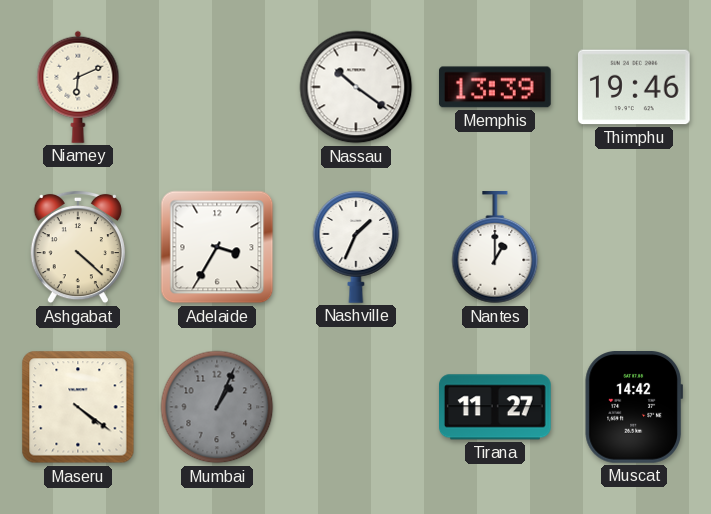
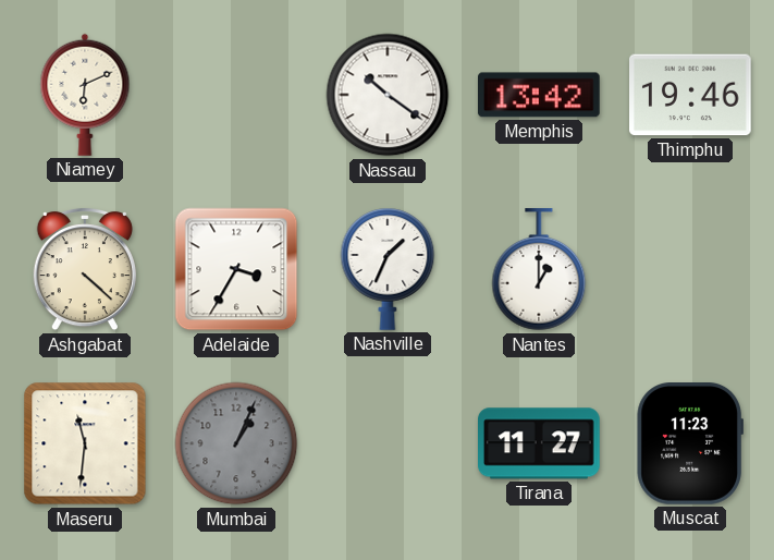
Memphis: 13:39 -> 13:42
Maseru: 4:21 -> 11:31
Muscat: 14:42 -> 11:23
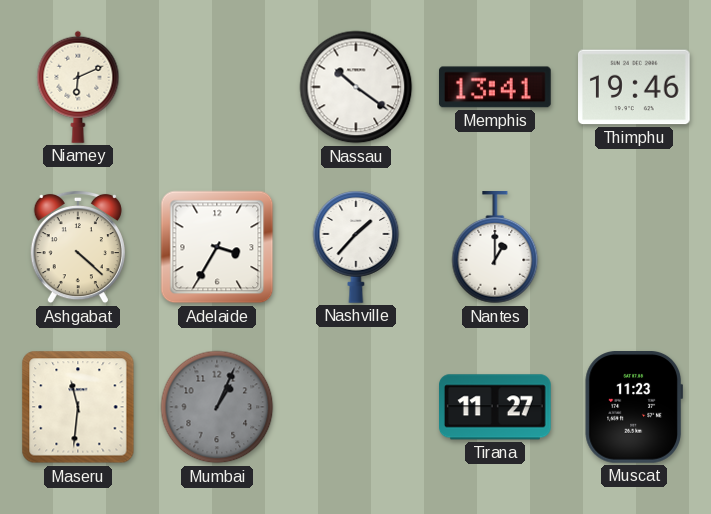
Memphis: 13:42 -> 13:41
Nashville: 1:34 -> 1:37
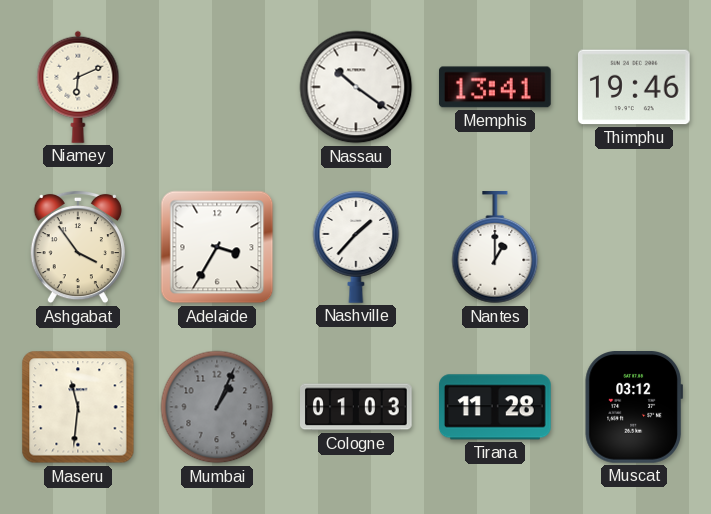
Ashgabat: 4:22 -> 3:54
Cologne: none -> 01:03
Tirana: 11:27 -> 11:28
Muscat: 11:23 -> 03:12
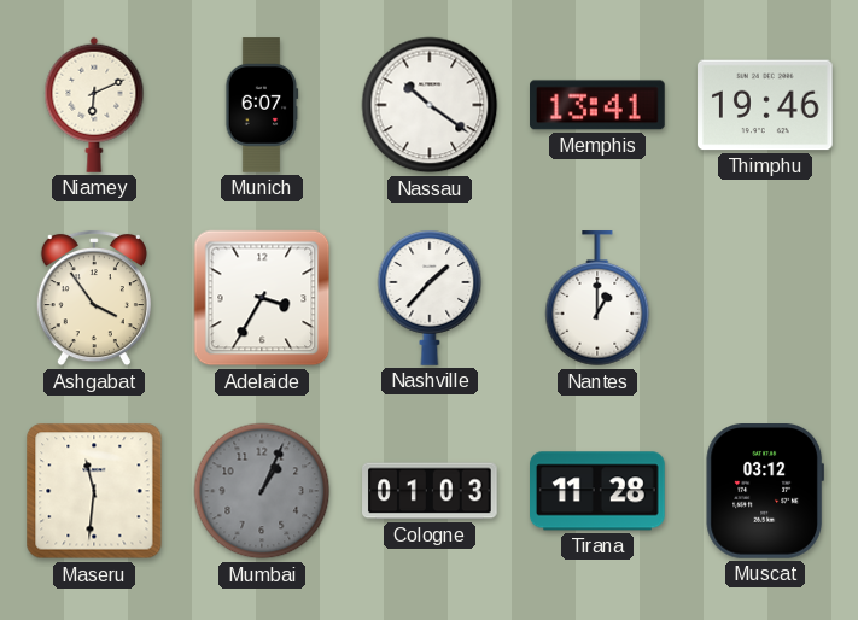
Munich: none -> 6:07
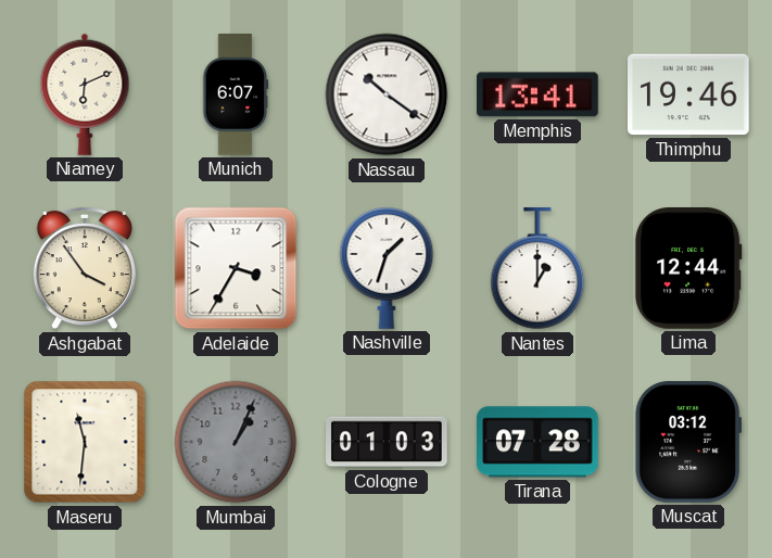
Nashville: 1:37 -> 1:33
Lima: none -> 12:44
Tirana: 11:28 -> 07:28
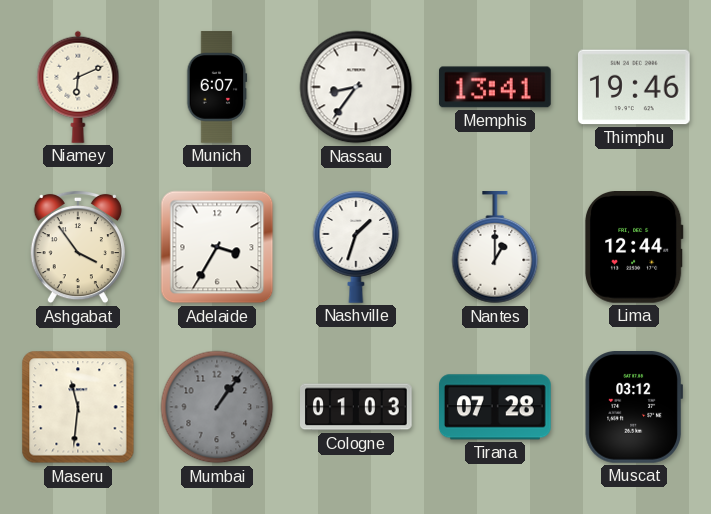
Nassau: 10:21 -> 8:36
Mumbai: 1:04 -> 1:06
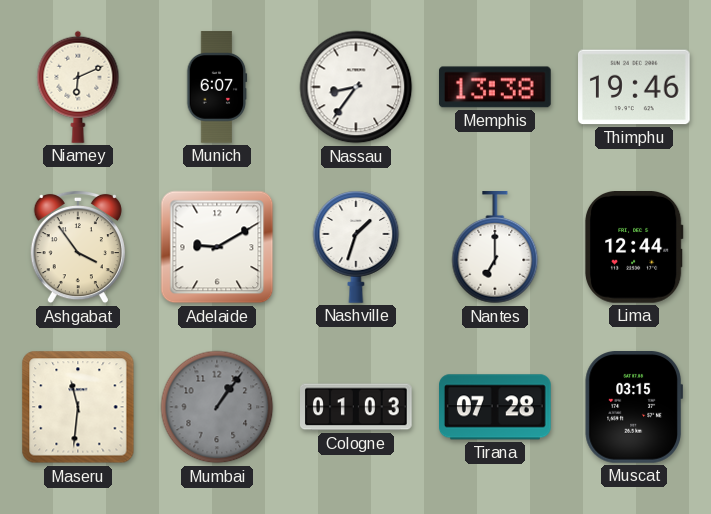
Memphis: 13:41 -> 13:38
Adelaide: 3:35 -> 9:10
Nantes: 1:00 -> 7:00
Muscat: 03:12 -> 03:15
